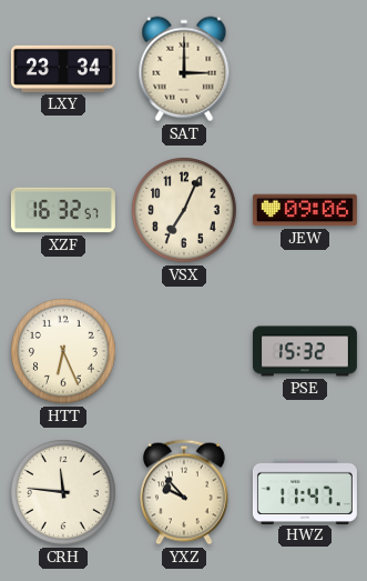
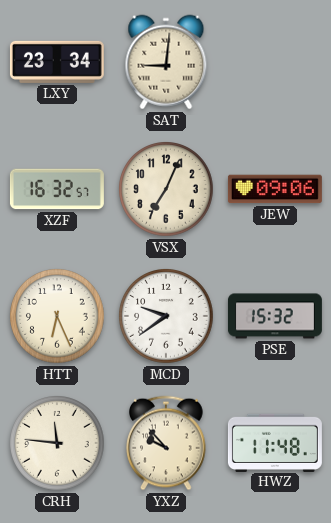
SAT: 3:00 -> 9:01
MCD: none -> 9:39
HWZ: 11:47 -> 11:48
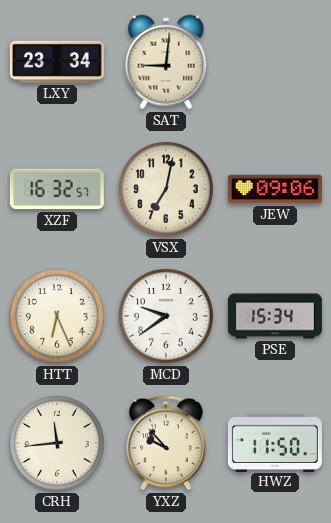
VSX: 7:04 -> 7:02
PSE: 15:32 -> 15:34
CRH: 11:46 -> 11:44
HWZ: 11:48 -> 11:50
